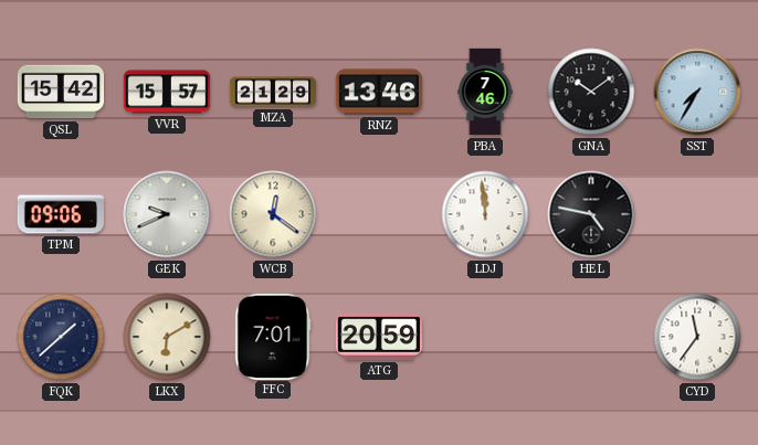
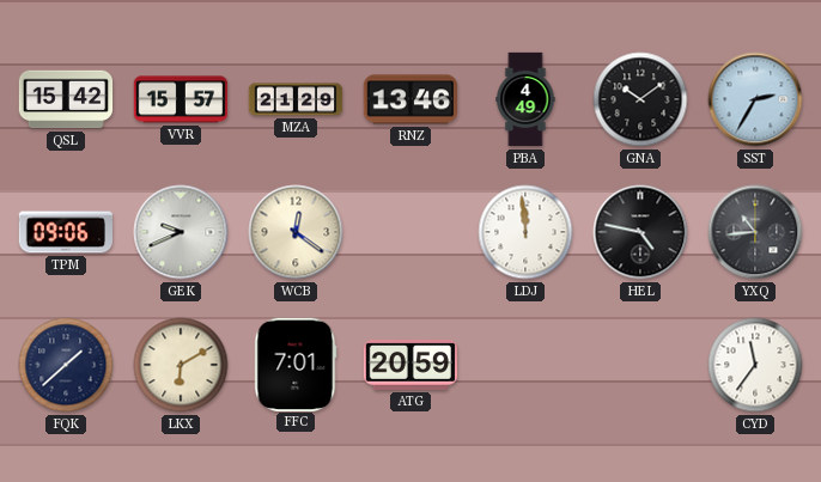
PBA: 7:46 -> 4:49
SST: 7:35 -> 2:35
YXQ: none -> 10:44
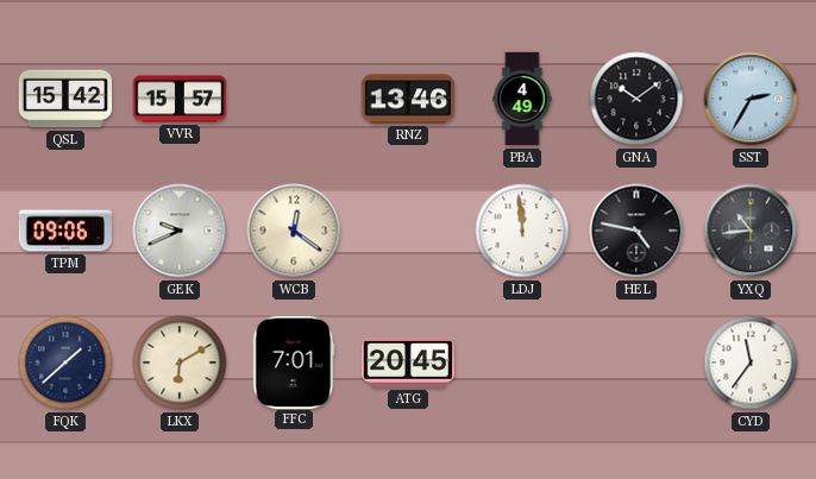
MZA: 21:29 -> none
ATG: 20:59 -> 20:45
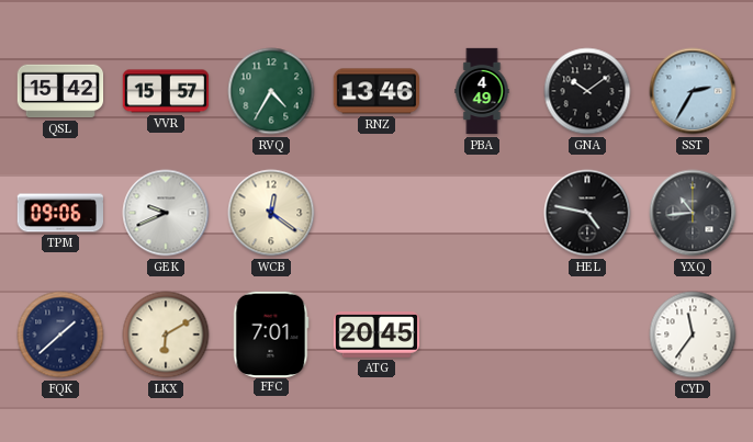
RVQ: none -> 4:35
LDJ: 11:59 -> none
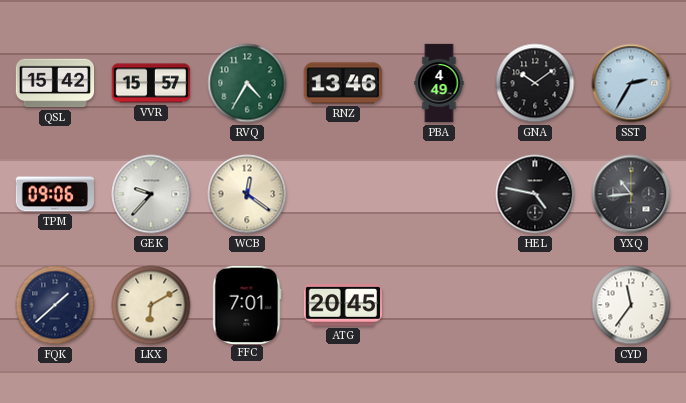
GEK: 9:41 -> 9:37
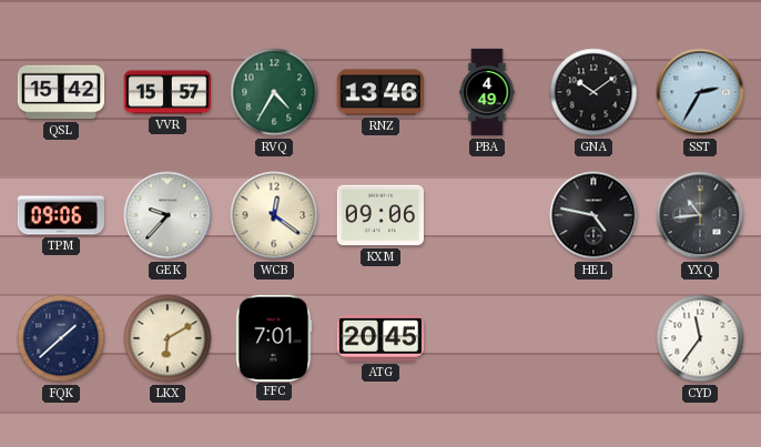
KXM: none -> 09:06
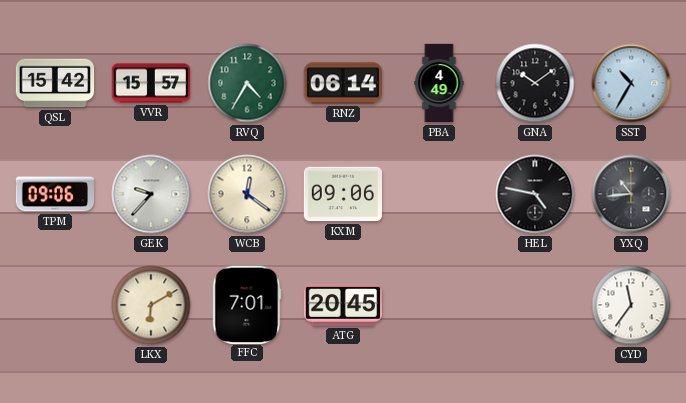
RNZ: 13:46 -> 06:14
SST: 2:35 -> 10:35
FQK: 1:38 -> none
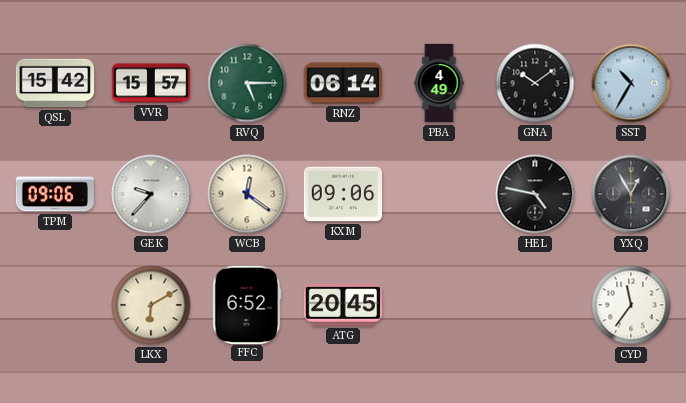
RVQ: 4:35 -> 5:15
YXQ: 10:44 -> 12:55
FFC: 7:01 -> 6:52
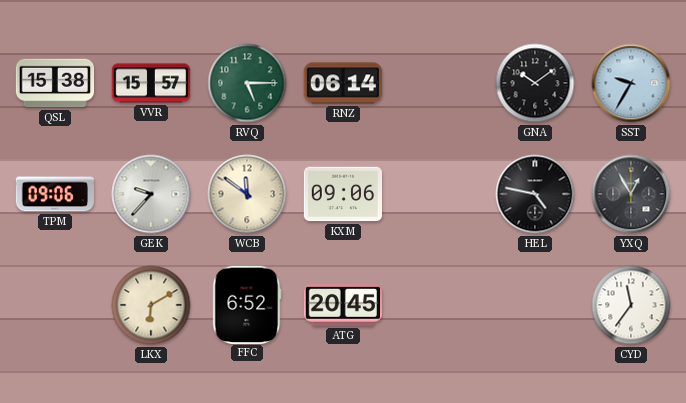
QSL: 15:42 -> 15:38
PBA: 4:49 -> none
SST: 10:35 -> 9:35
WCB: 12:21 -> 11:51
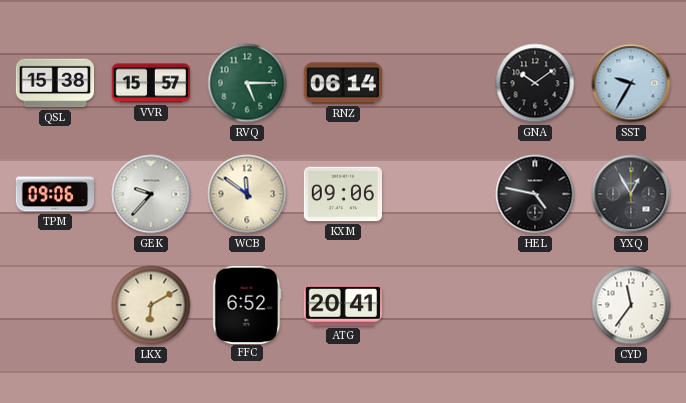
ATG: 20:45 -> 20:41
